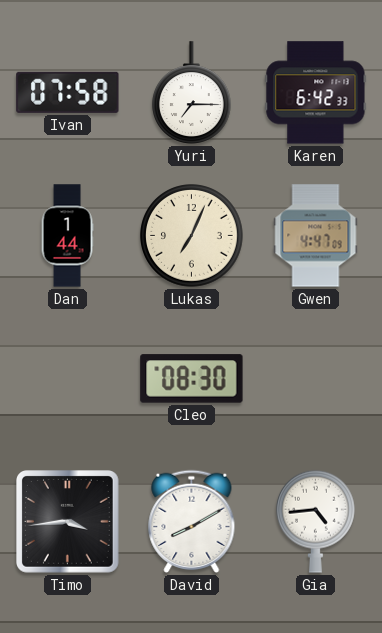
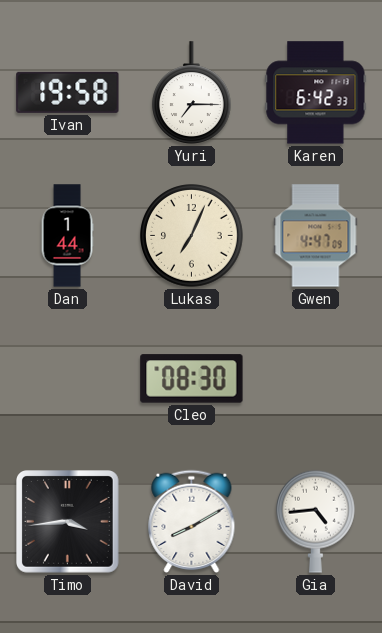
Ivan: 07:58 -> 19:58
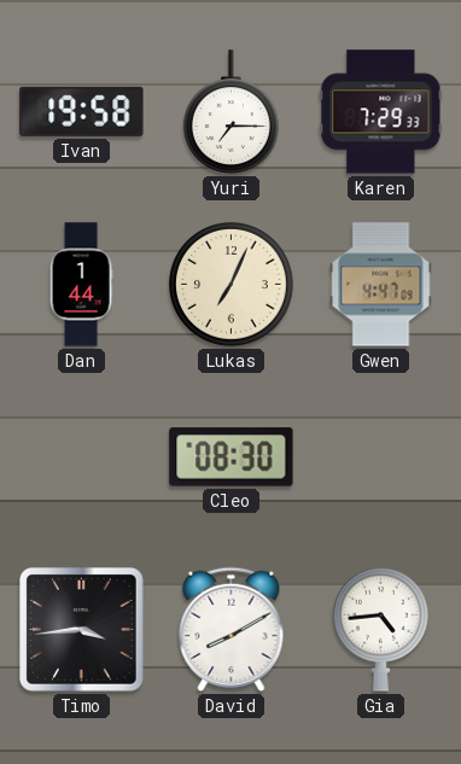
Karen: 6:42 -> 7:29
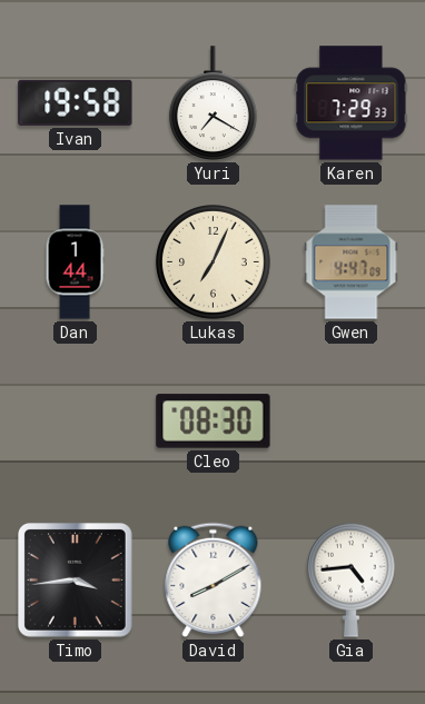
Yuri: 7:15 -> 7:20
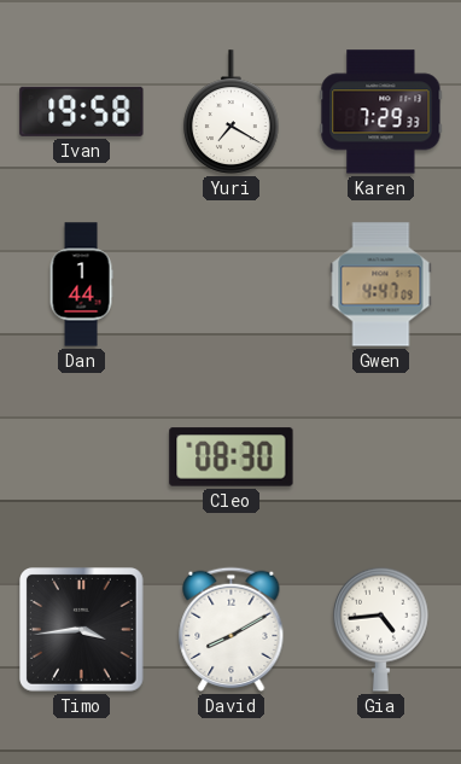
Lukas: 7:04 -> none
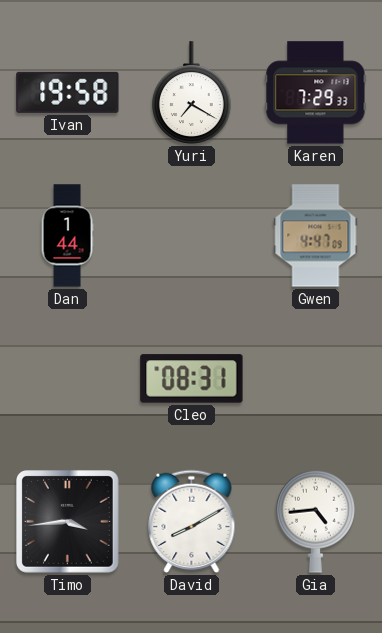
Cleo: 08:30 -> 08:31
